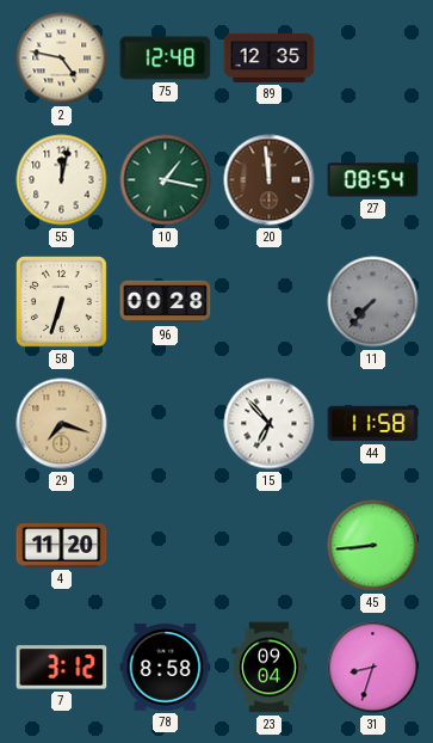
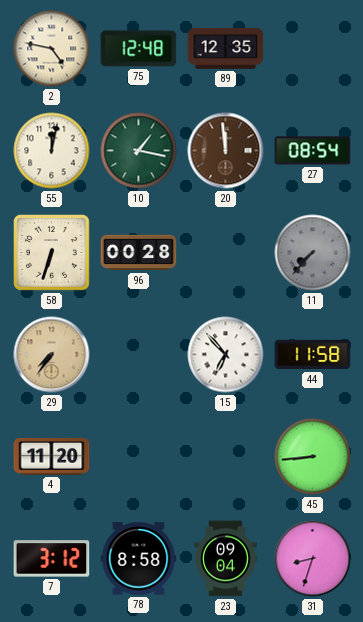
29: 7:18 -> 7:36
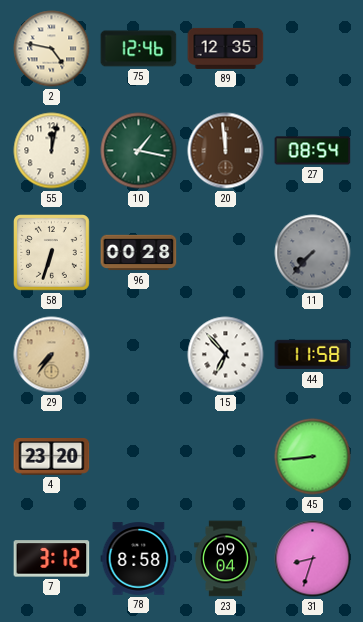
75: 12:48 -> 12:46
4: 11:20 -> 23:20
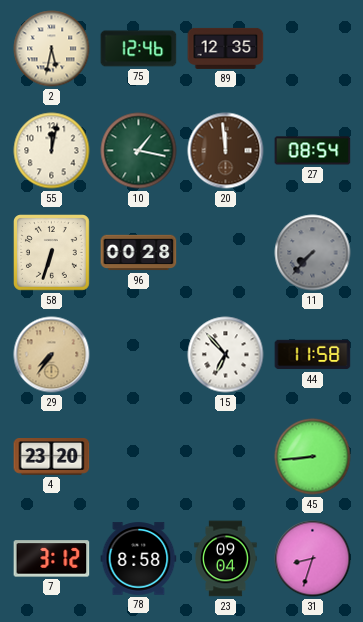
2: 4:47 -> 5:32
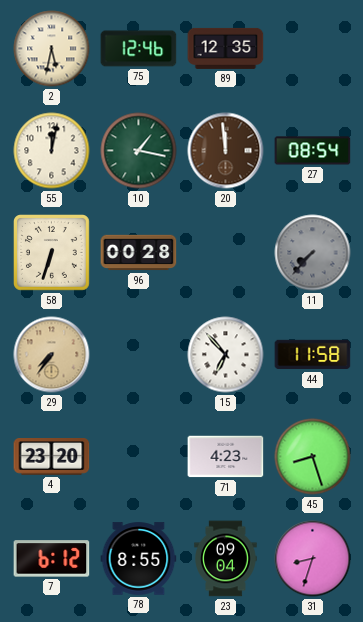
71: none -> 4:23
45: 8:44 -> 8:27
7: 3:12 -> 6:12
78: 8:58 -> 8:55
